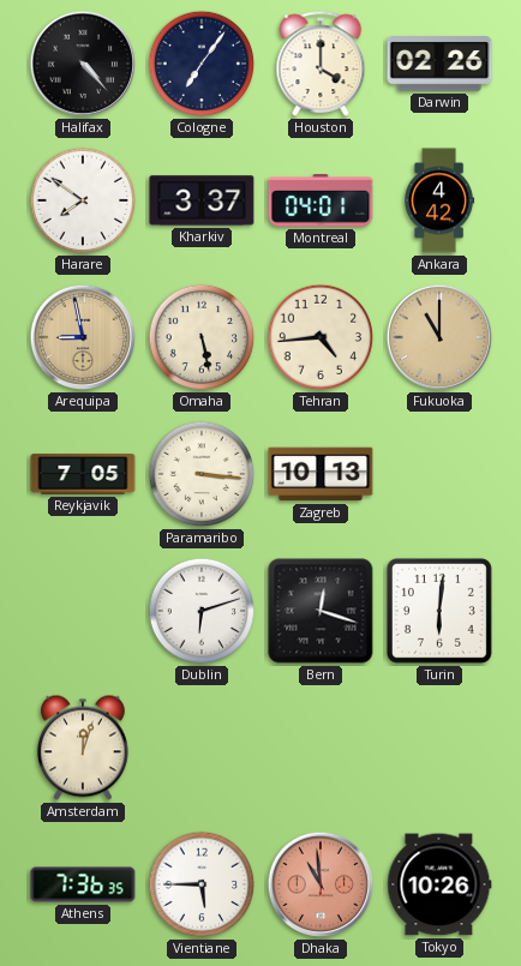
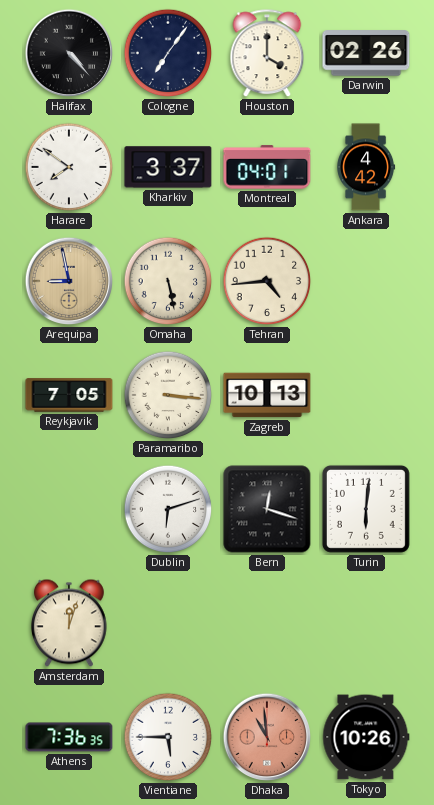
Fukuoka: 11:00 -> none
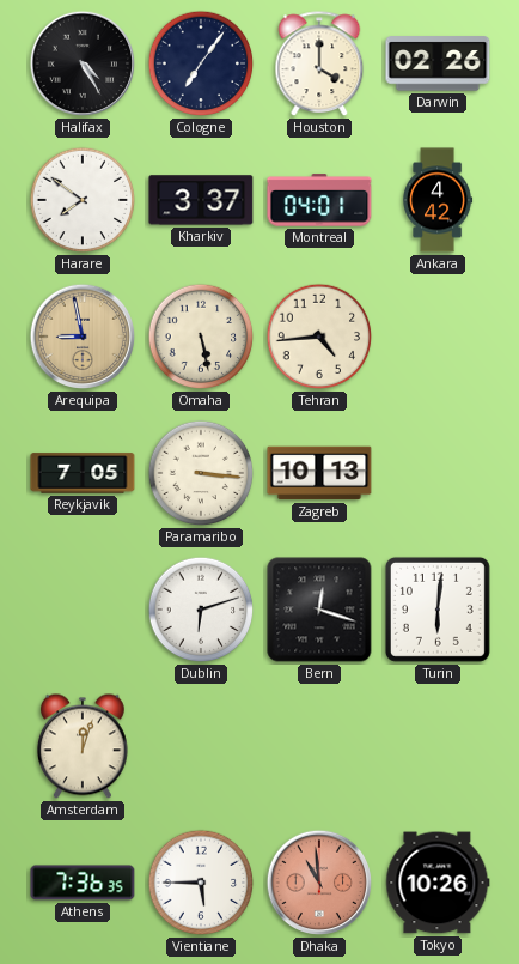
Halifax: 4:23 -> 4:25
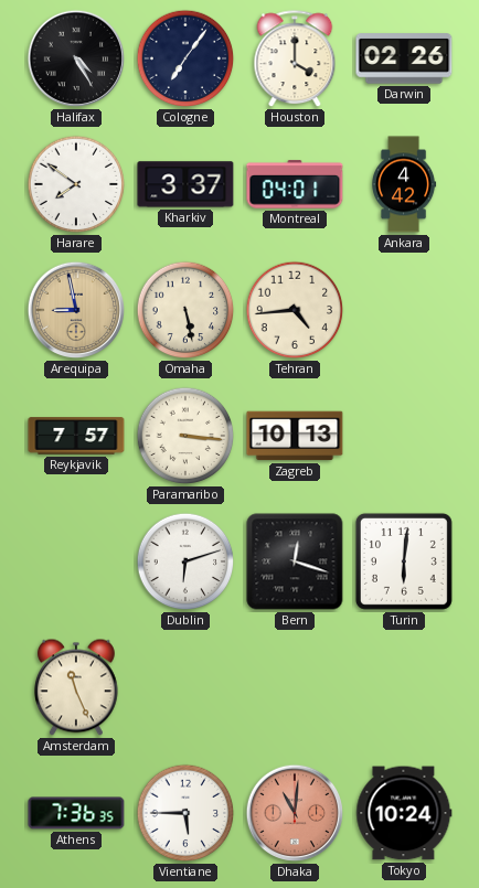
Reykjavik: 7:05 -> 7:57
Amsterdam: 12:03 -> 11:26
Dhaka: 10:59 -> 11:01
Tokyo: 10:26 -> 10:24
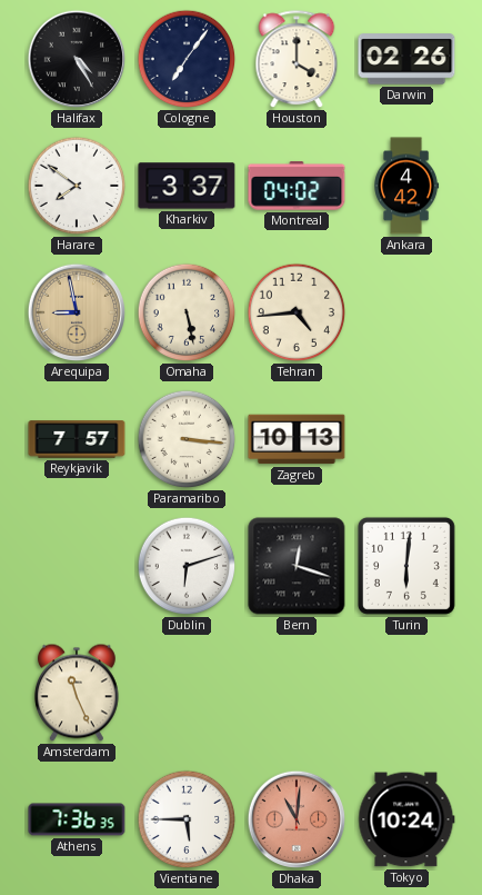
Montreal: 04:01 -> 04:02
